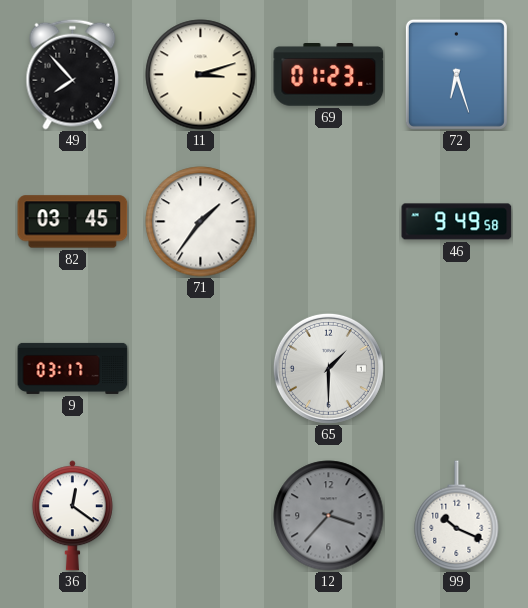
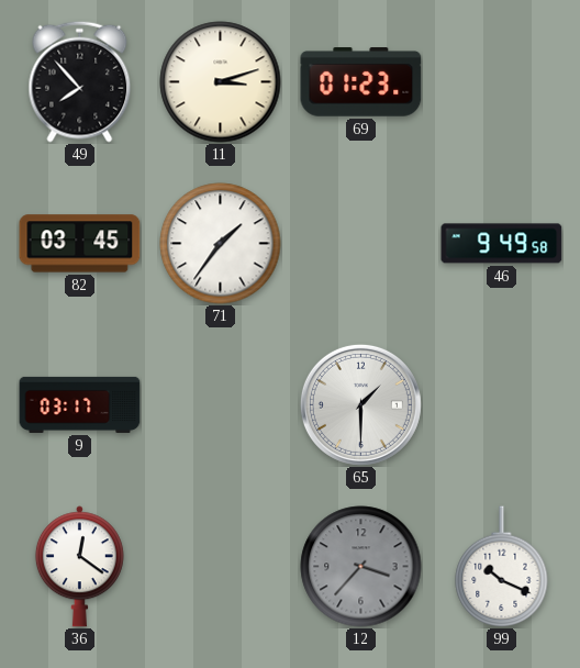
72: 6:27 -> none
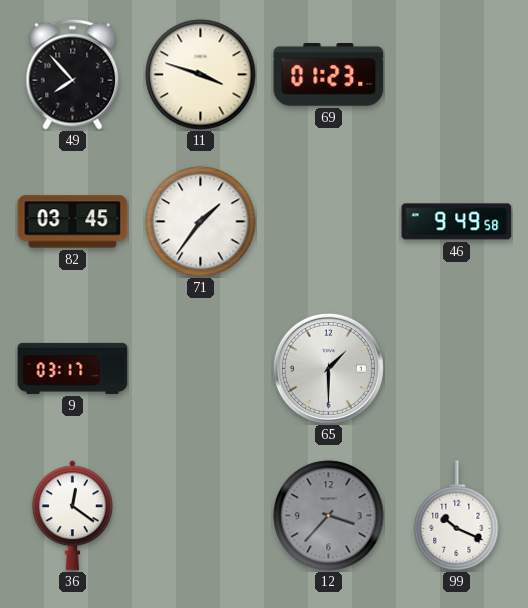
11: 3:12 -> 3:48
